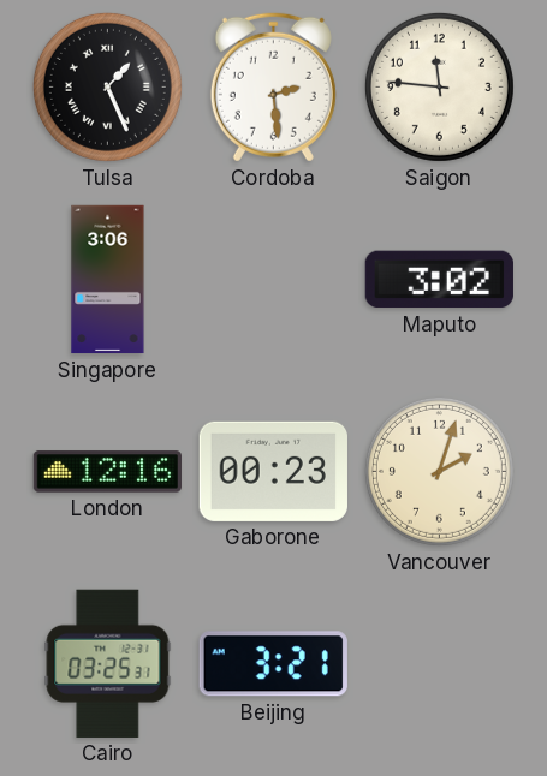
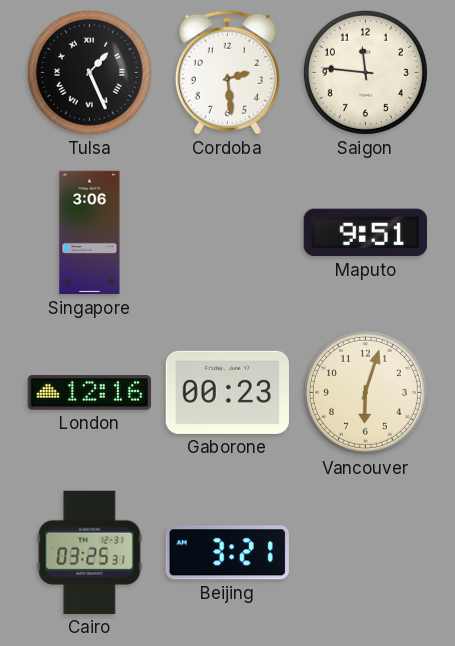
Maputo: 3:02 -> 9:51
Vancouver: 2:03 -> 6:03
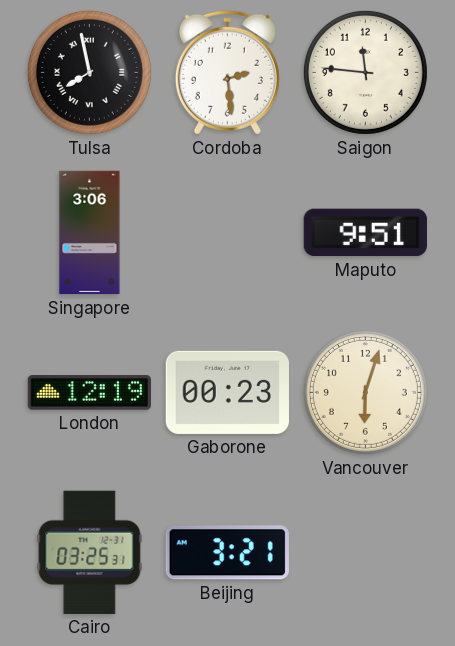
Tulsa: 1:26 -> 7:58
London: 12:16 -> 12:19
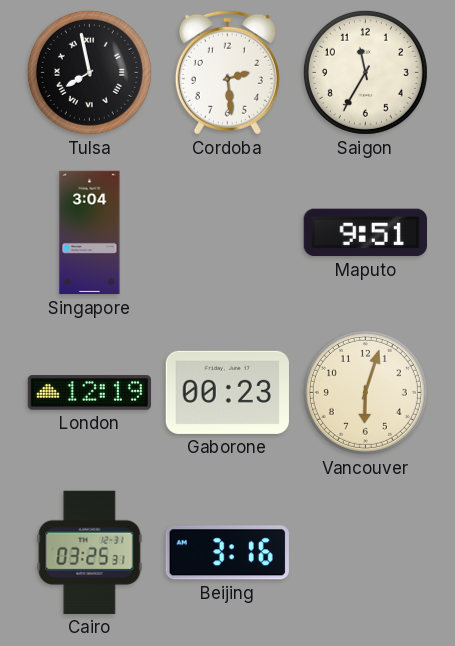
Saigon: 11:46 -> 11:35
Singapore: 3:06 -> 3:04
Beijing: 3:21 -> 3:16
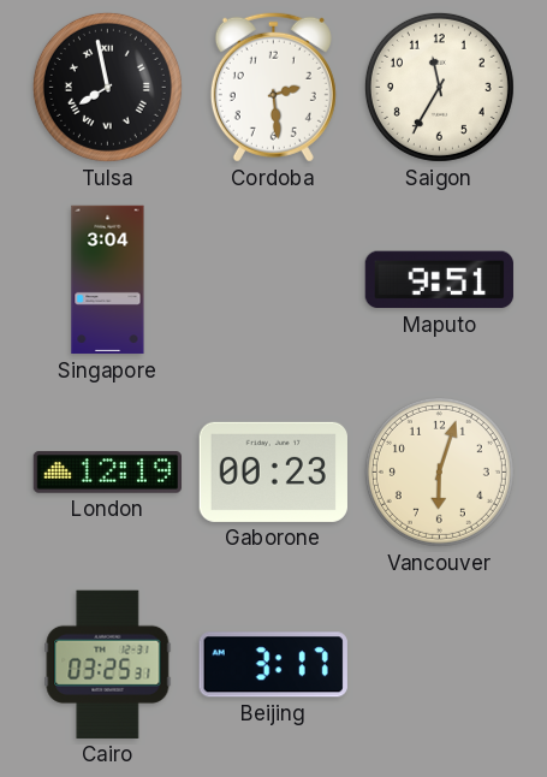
Beijing: 3:16 -> 3:17
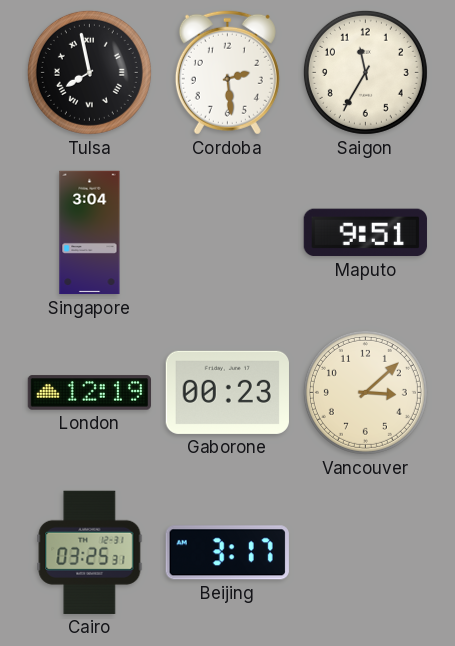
Vancouver: 6:03 -> 3:08
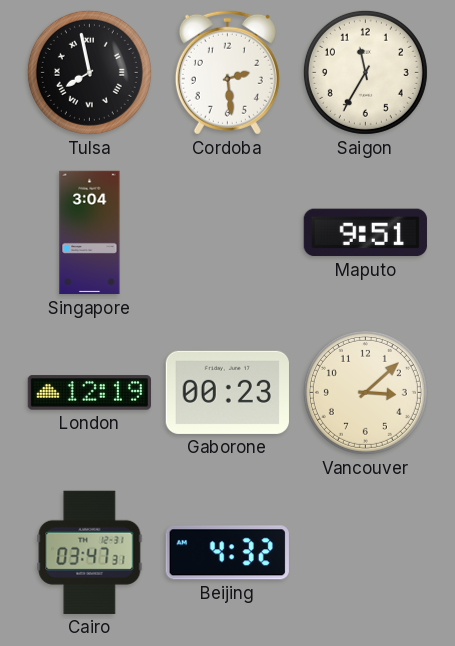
Cairo: 03:25 -> 03:47
Beijing: 3:17 -> 4:32
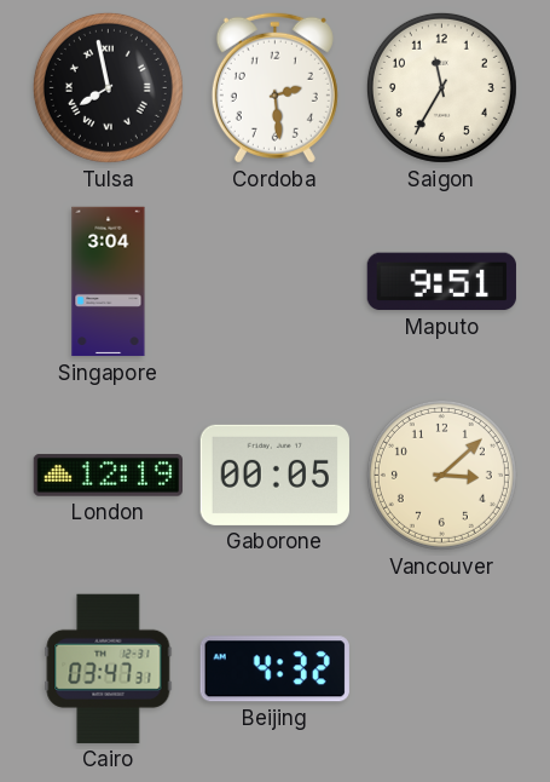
Gaborone: 00:23 -> 00:05
